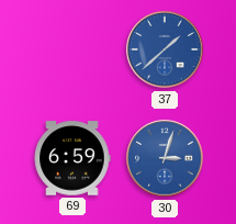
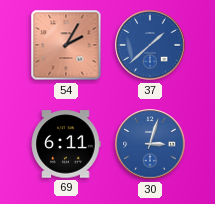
54: none -> 2:05
69: 6:59 -> 6:11
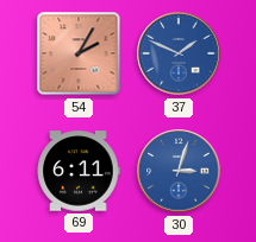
37: 1:38 -> 1:49
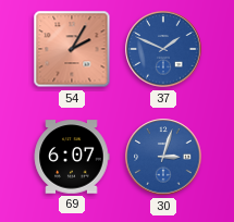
69: 6:11 -> 6:07
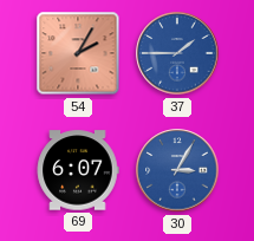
37: 1:49 -> 1:45
30: 3:03 -> 3:05
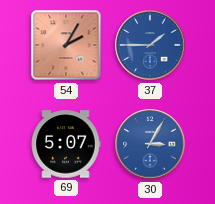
69: 6:07 -> 5:07
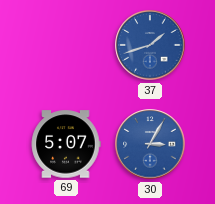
54: 2:05 -> none
37: 1:45 -> 1:42
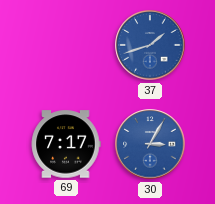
69: 5:07 -> 7:17
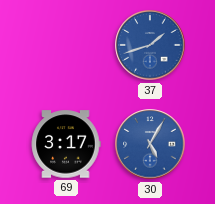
69: 7:17 -> 3:17
30: 3:05 -> 5:05
